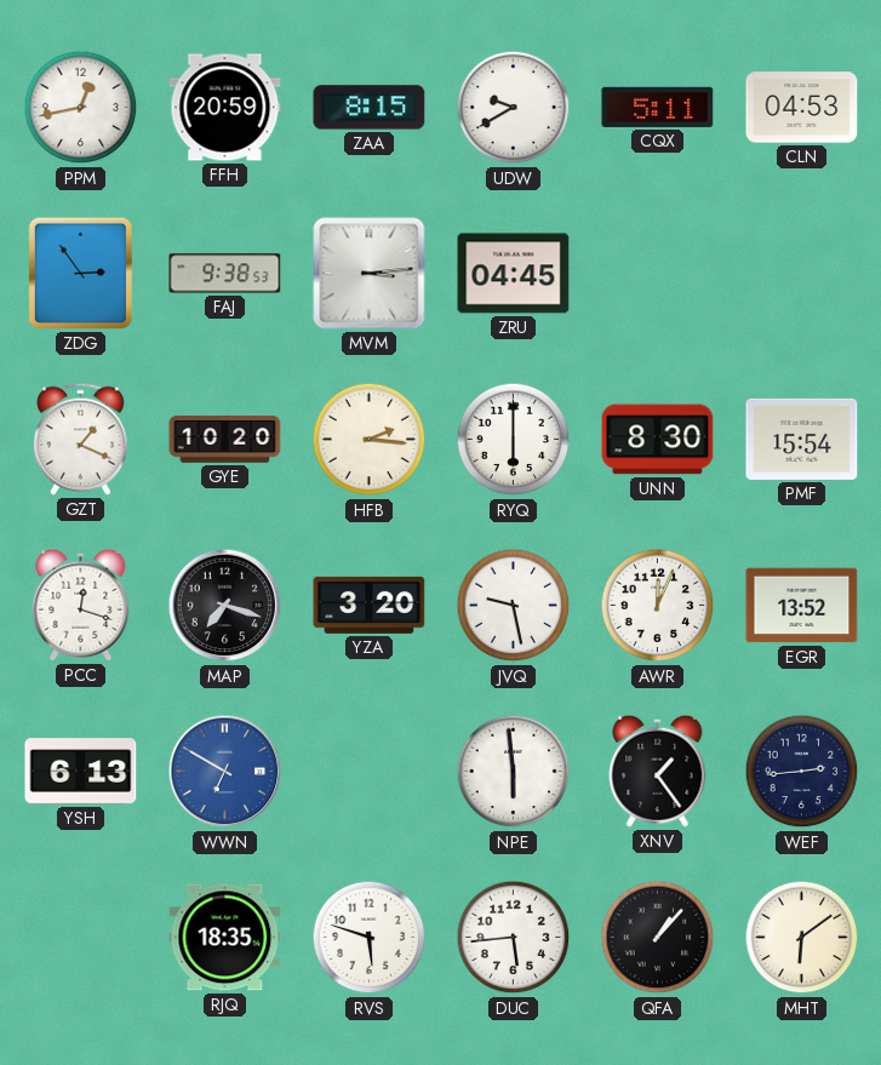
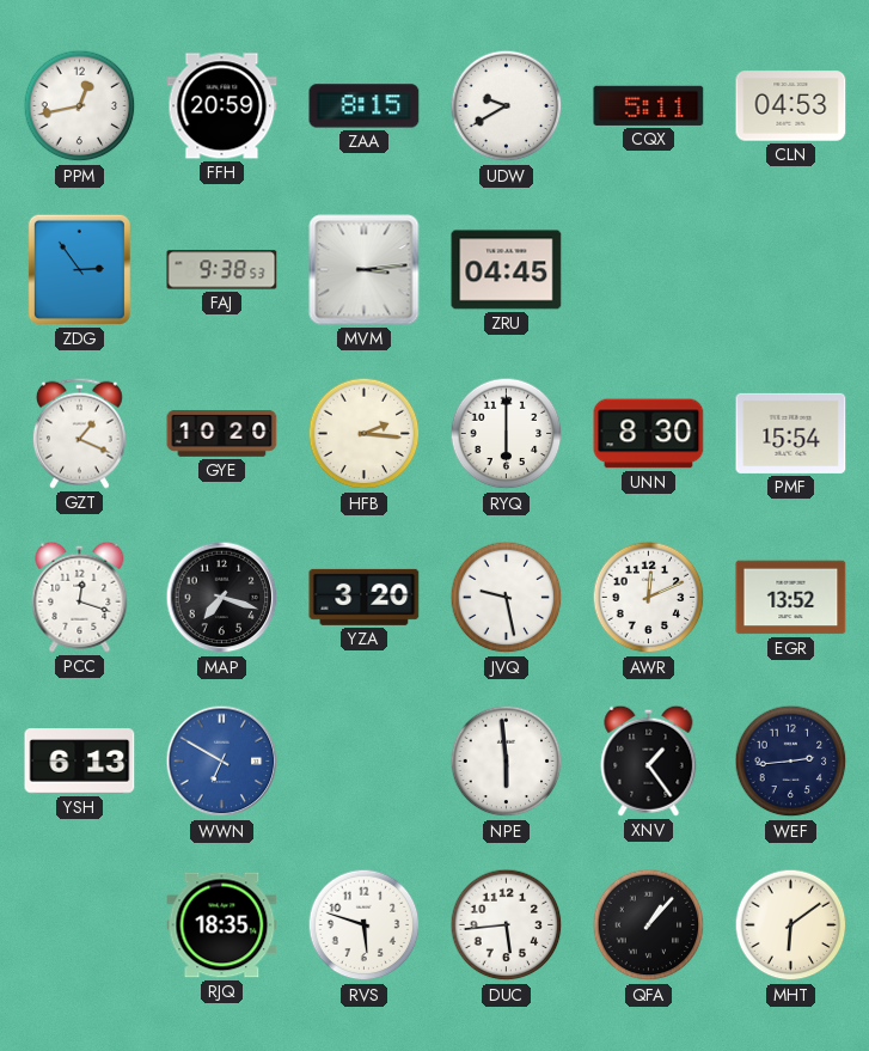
AWR: 12:04 -> 12:11
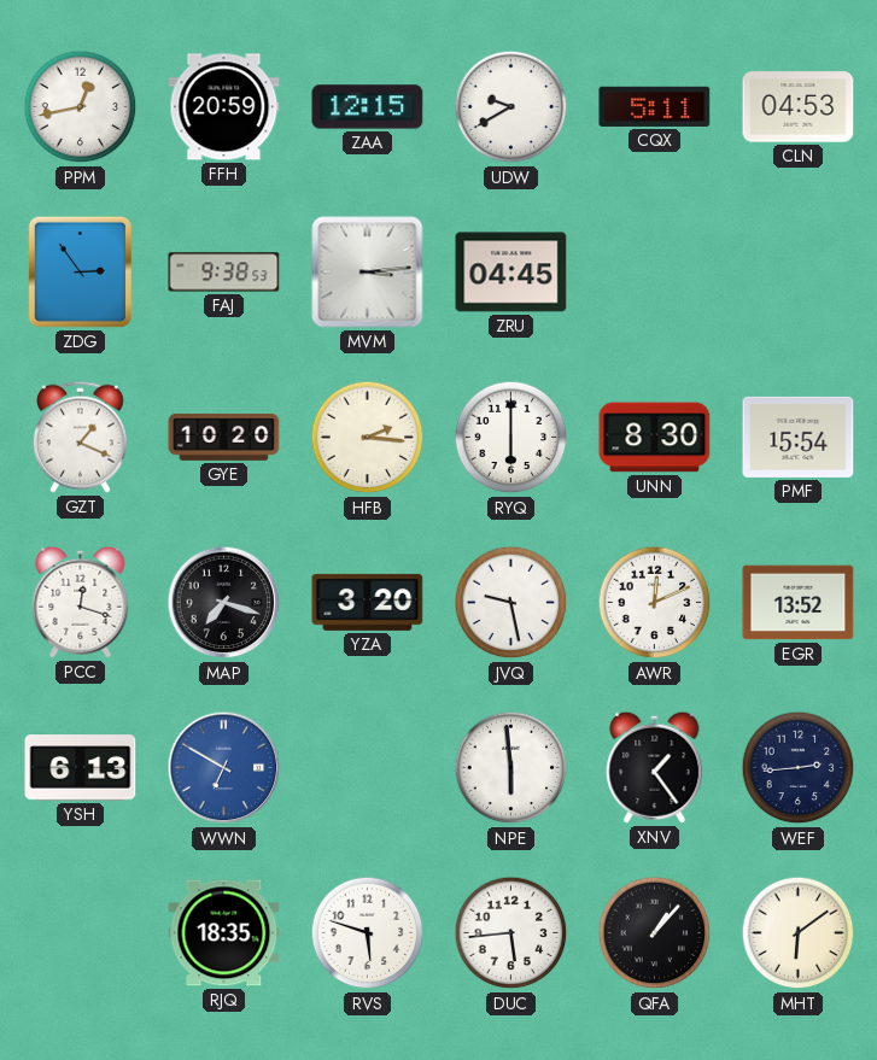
ZAA: 8:15 -> 12:15
